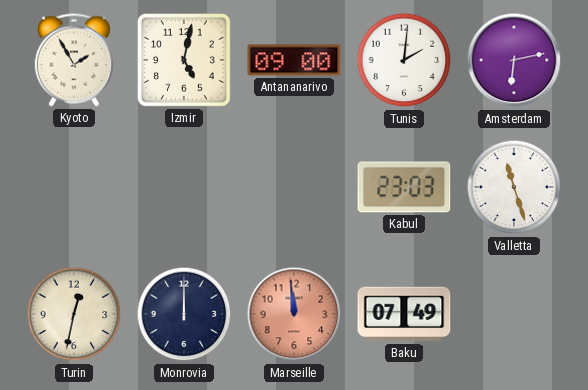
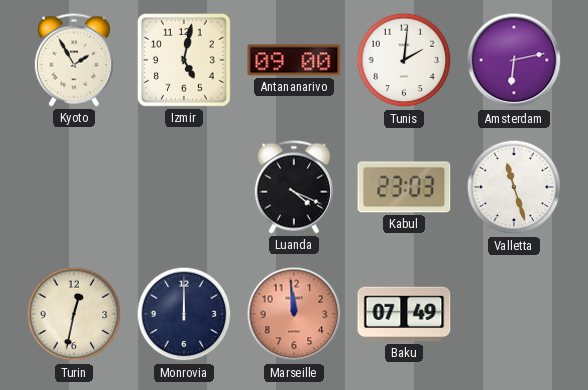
Luanda: none -> 4:19
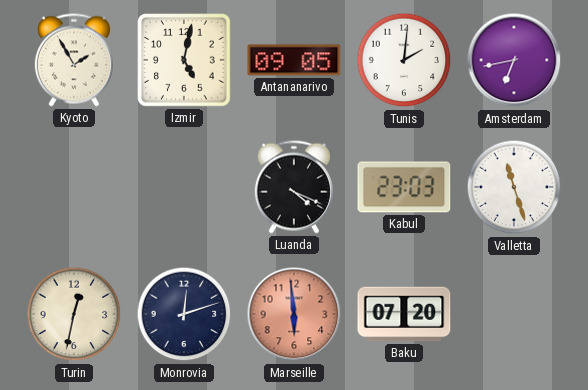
Antananarivo: 09:00 -> 09:05
Amsterdam: 6:13 -> 6:43
Monrovia: 12:00 -> 12:12
Marseille: 11:59 -> 5:59
Baku: 07:49 -> 07:20
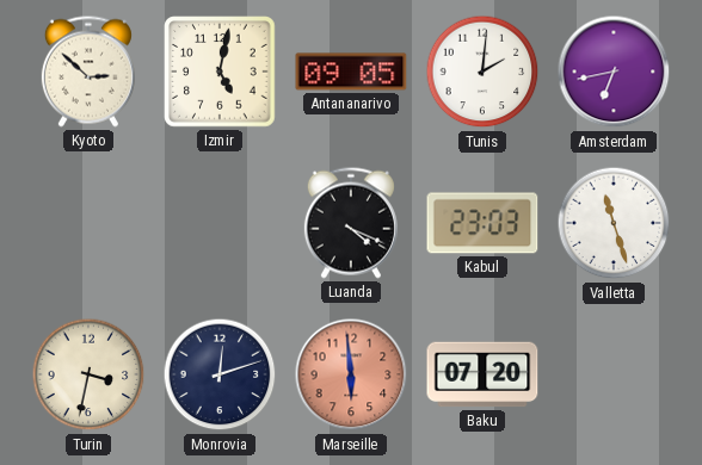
Kyoto: 1:55 -> 2:52
Turin: 12:32 -> 3:32
